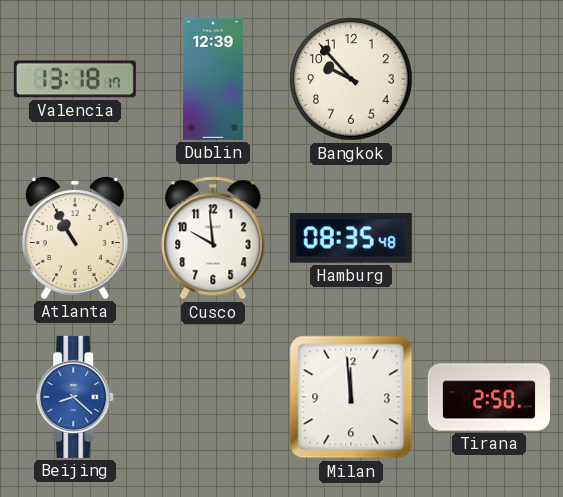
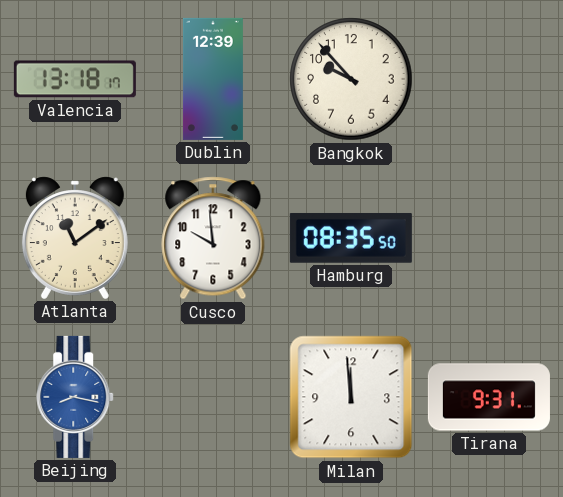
Atlanta: 10:55 -> 11:09
Hamburg: 08:35:48 -> 08:35:50
Beijing: 8:22 -> 8:17
Tirana: 2:50 -> 9:31
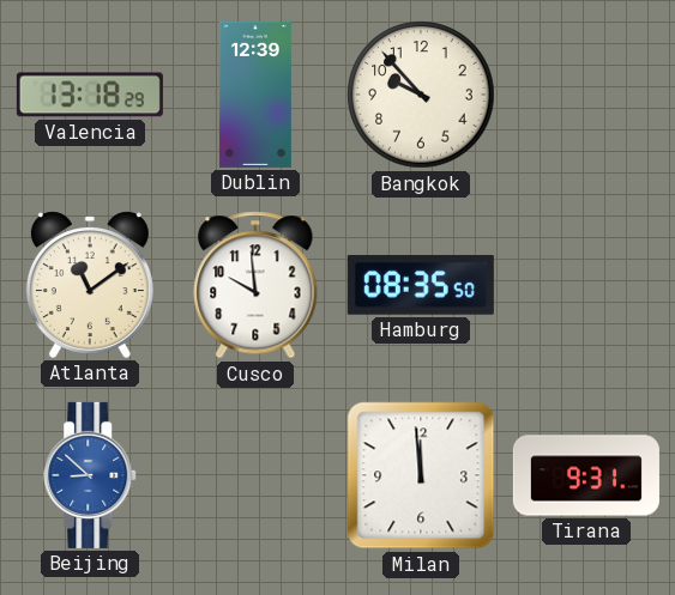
Valencia: 13:18:17 -> 13:18:29
Beijing: 8:17 -> 8:52
